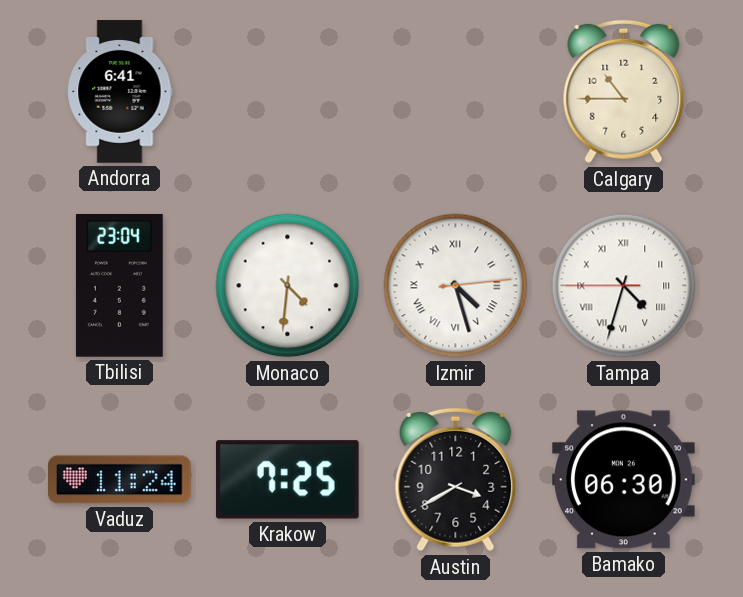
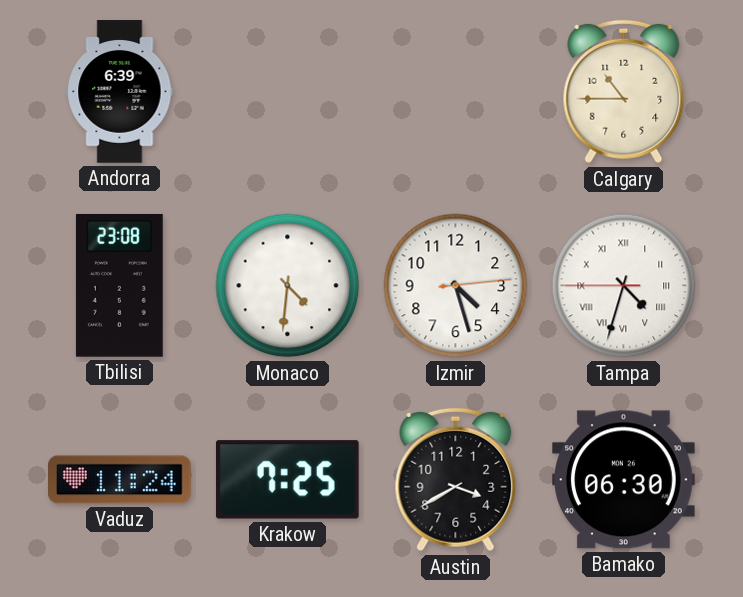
Andorra: 6:41 -> 6:39
Tbilisi: 23:04 -> 23:08
Izmir numerals: Roman -> Arabic
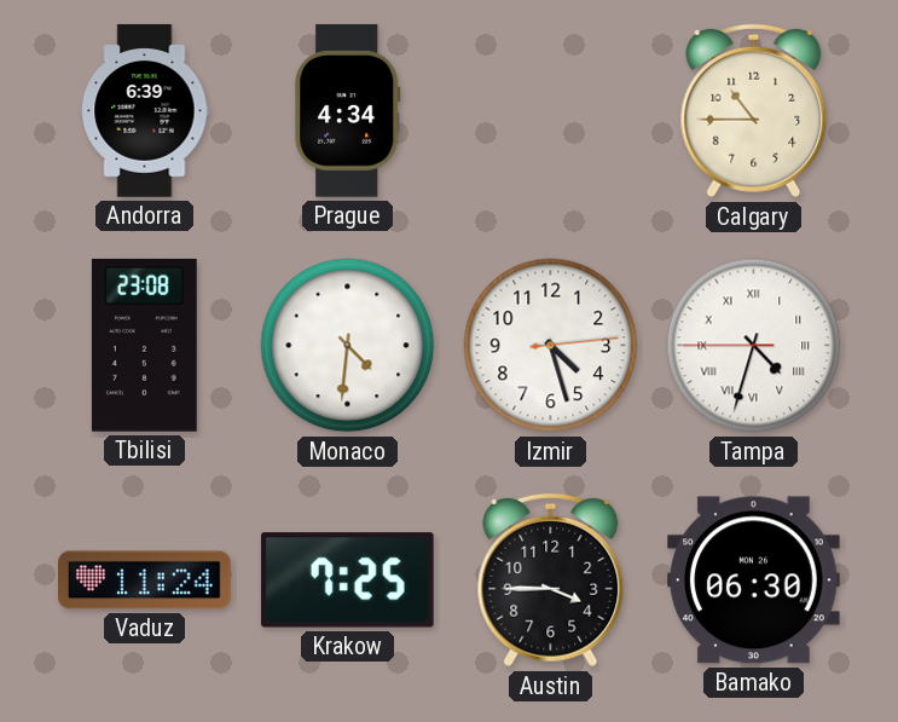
Prague: none -> 4:34
Austin: 3:40 -> 3:45
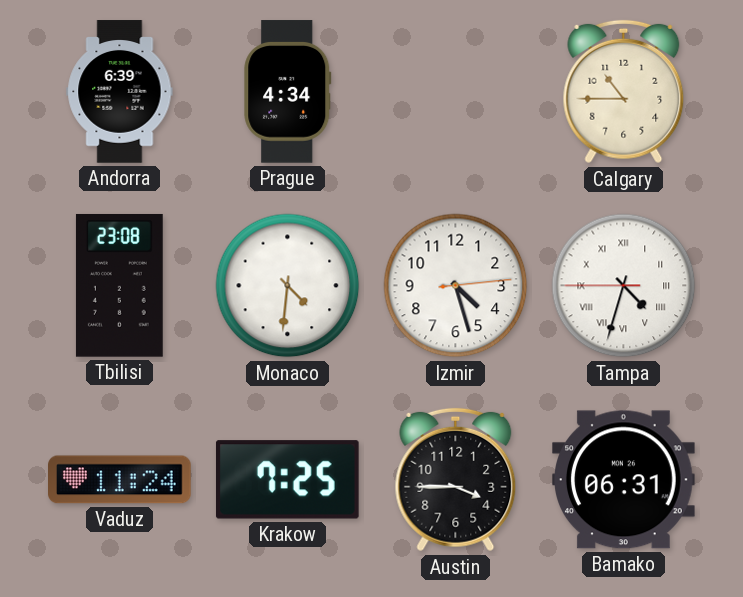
Bamako: 06:30 -> 06:31
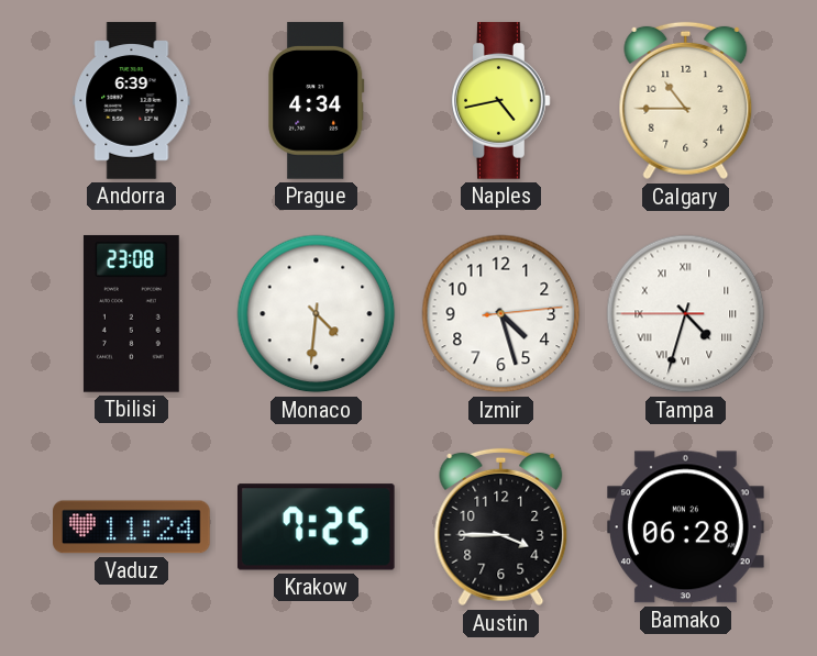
Naples: none -> 4:43
Bamako: 06:31 -> 06:28
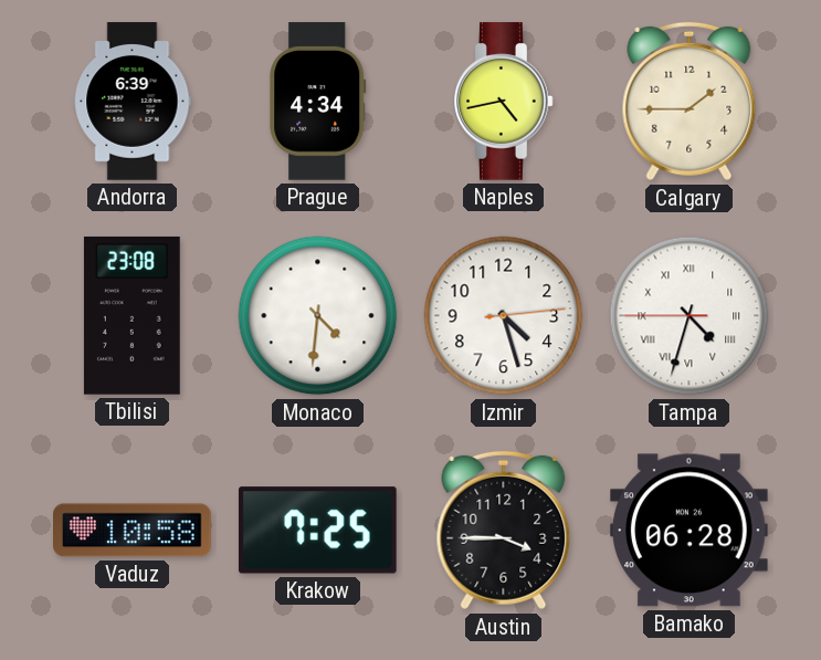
Calgary: 10:45 -> 1:45
Vaduz: 11:24 -> 10:58
